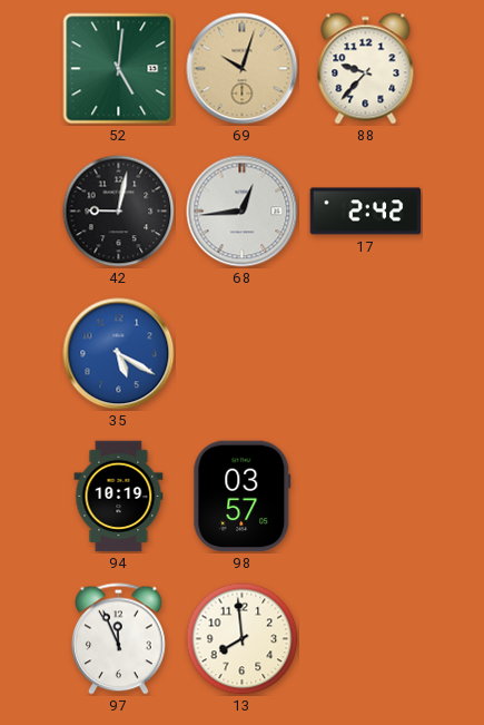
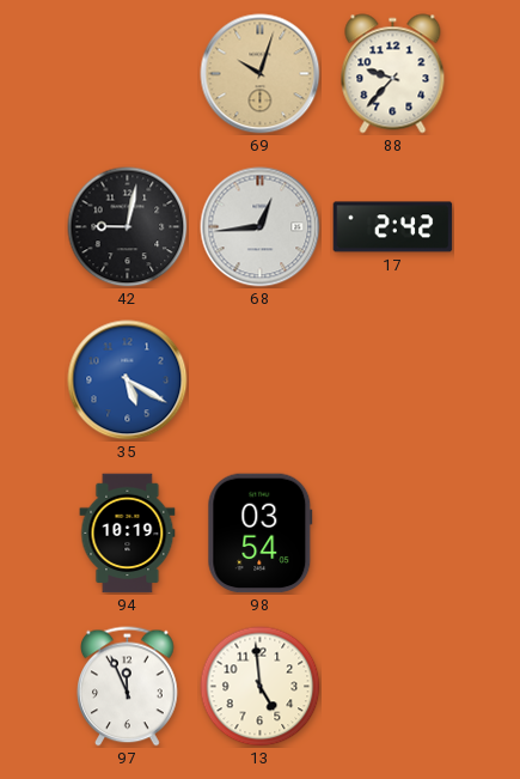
52: 5:01 -> none
98: 03:57 -> 03:54
13: 7:59 -> 4:59
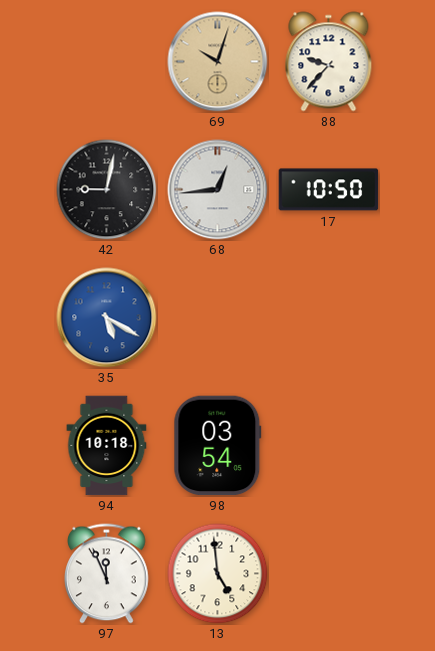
17: 2:42 -> 10:50
94: 10:19 -> 10:18
